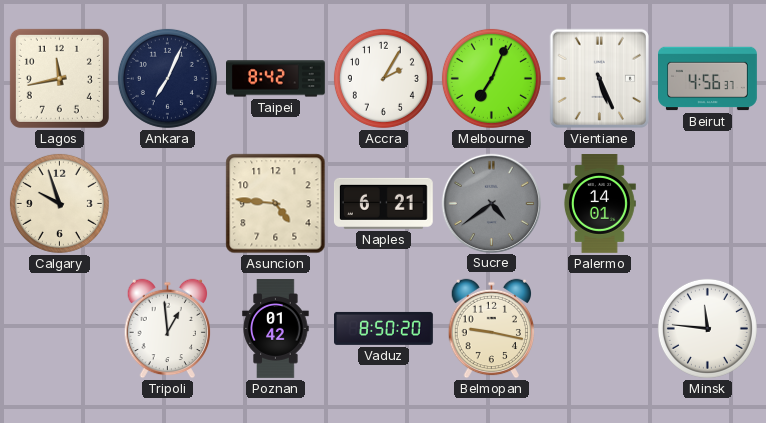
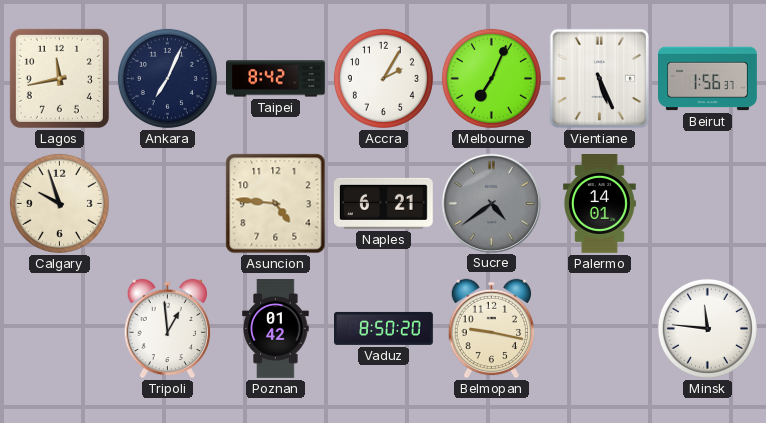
Beirut: 4:56 -> 1:56
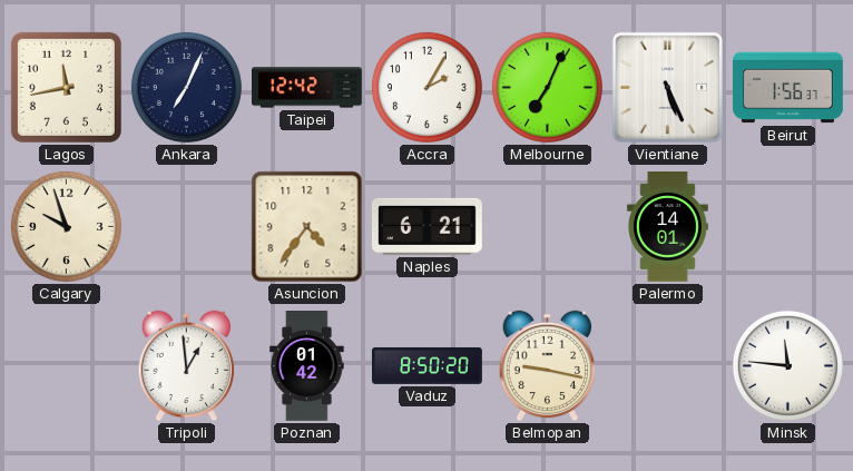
Taipei: 8:42 -> 12:42
Asuncion: 4:46 -> 4:36
Sucre: 4:39 -> none
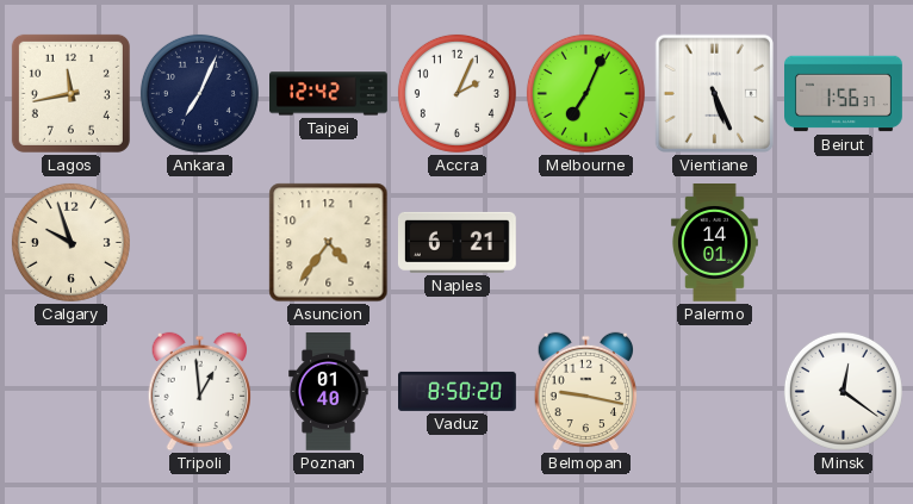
Accra: 2:05 -> 2:04
Poznan: 01:42 -> 01:40
Minsk: 11:46 -> 12:21
